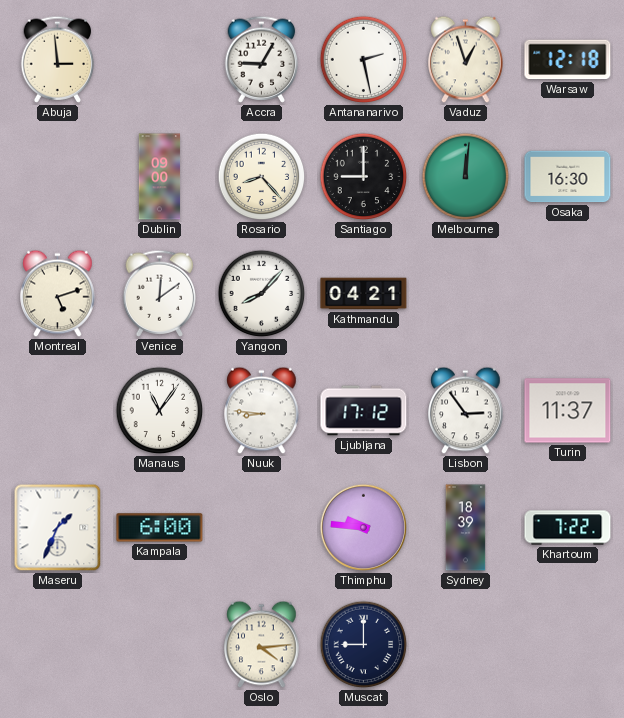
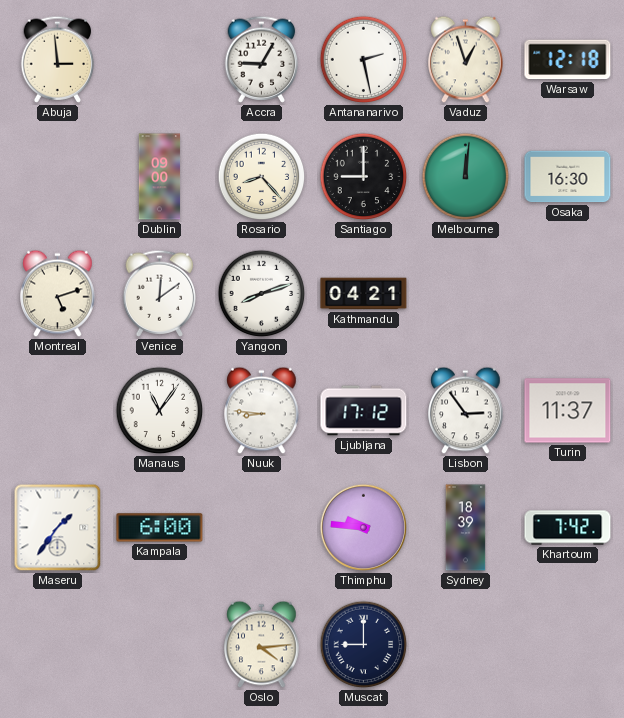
Yangon: 8:07 -> 8:12
Maseru: 1:34 -> 1:36
Khartoum: 7:22 -> 7:42
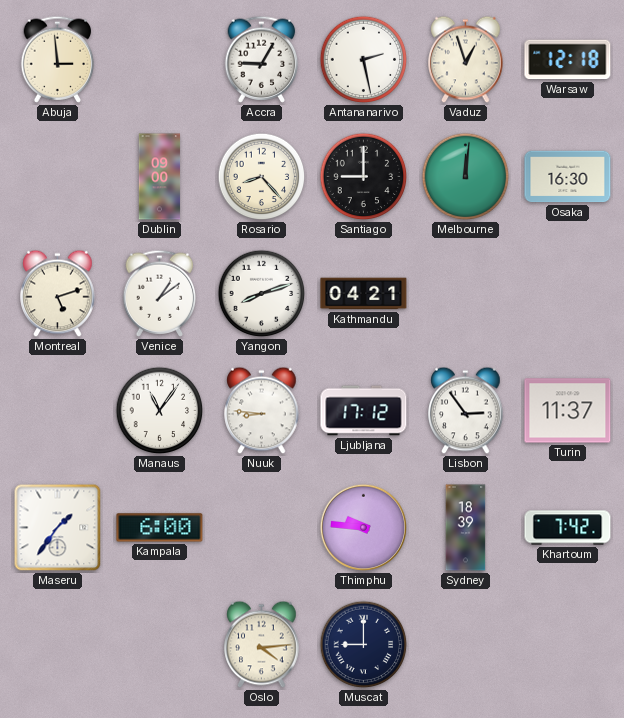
Venice: 12:09 -> 1:09
